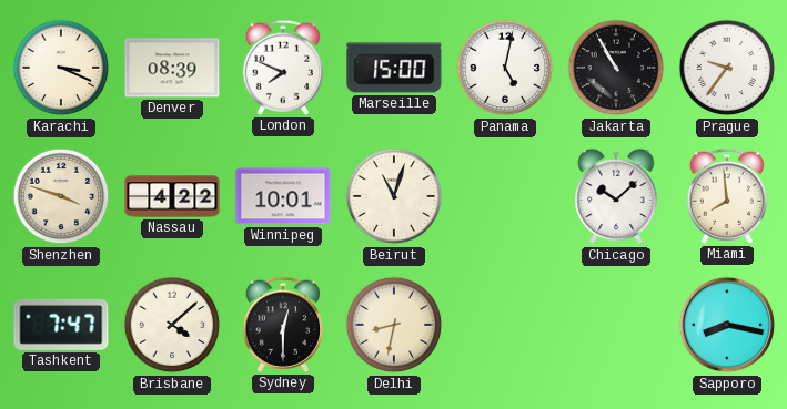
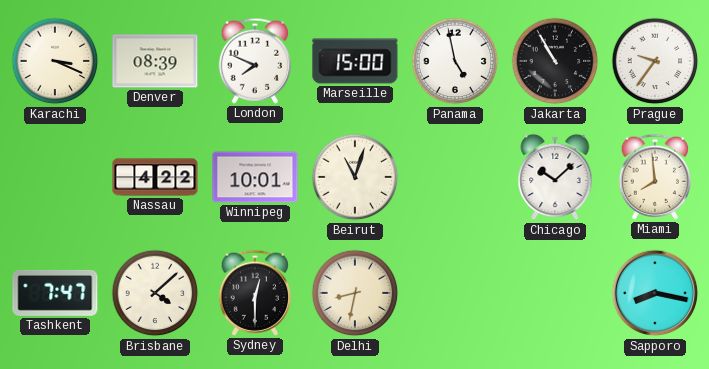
Panama: 5:02 -> 4:58
Shenzhen: 3:48 -> none
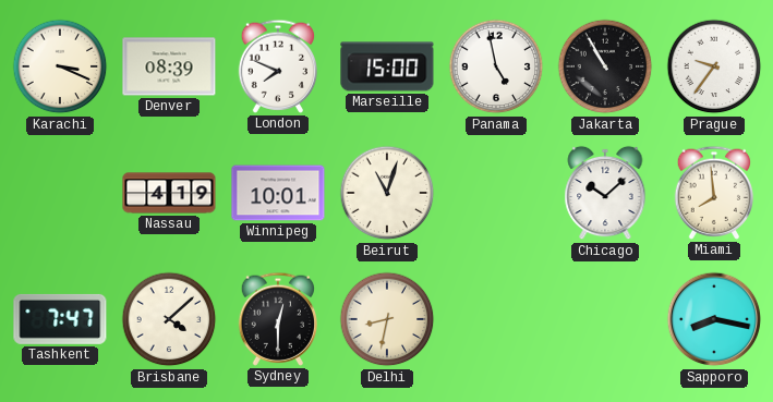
Nassau: 4:22 -> 4:19
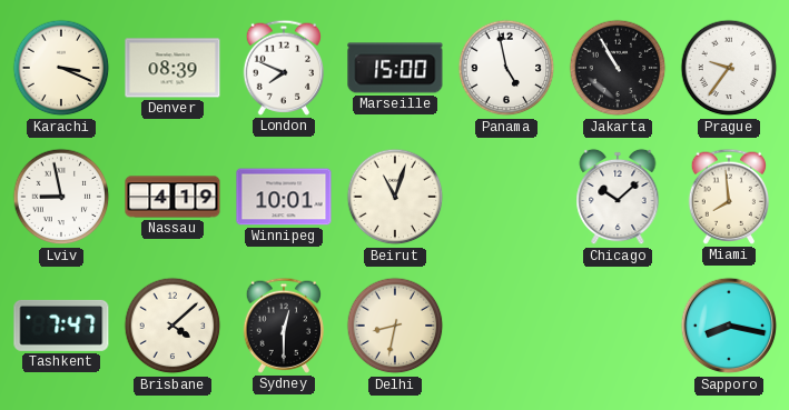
Lviv: none -> 8:58
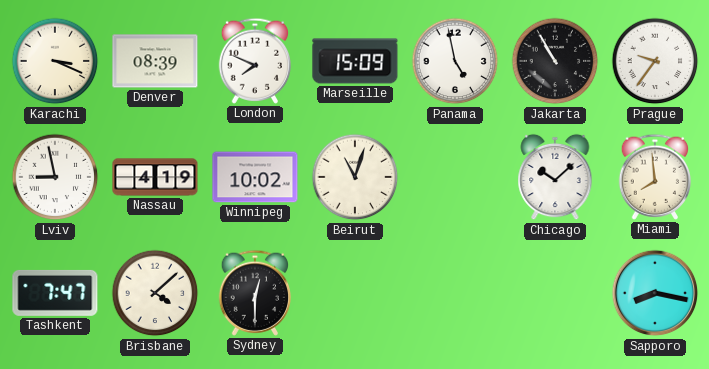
Marseille: 15:00 -> 15:09
Winnipeg: 10:01 -> 10:02
Delhi: 8:32 -> none
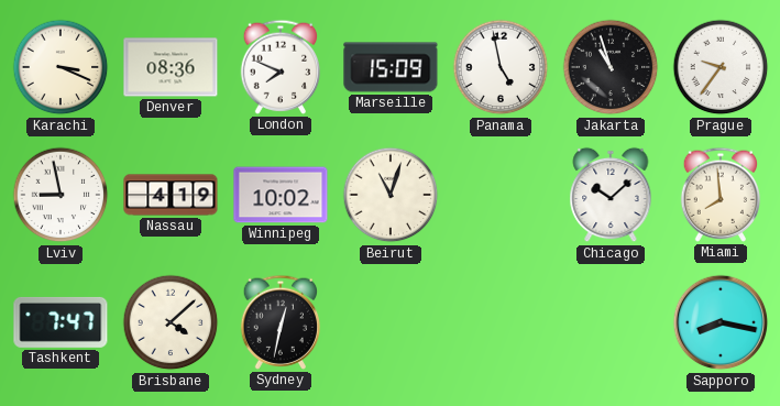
Denver: 08:39 -> 08:36
Jakarta: 10:55 -> 10:57
Sydney: 12:30 -> 12:32
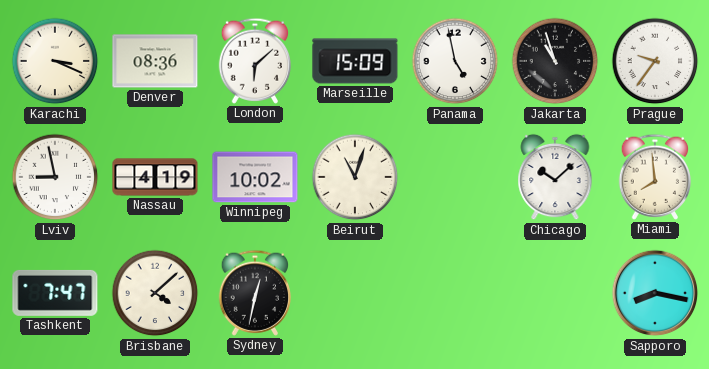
London: 7:49 -> 6:08
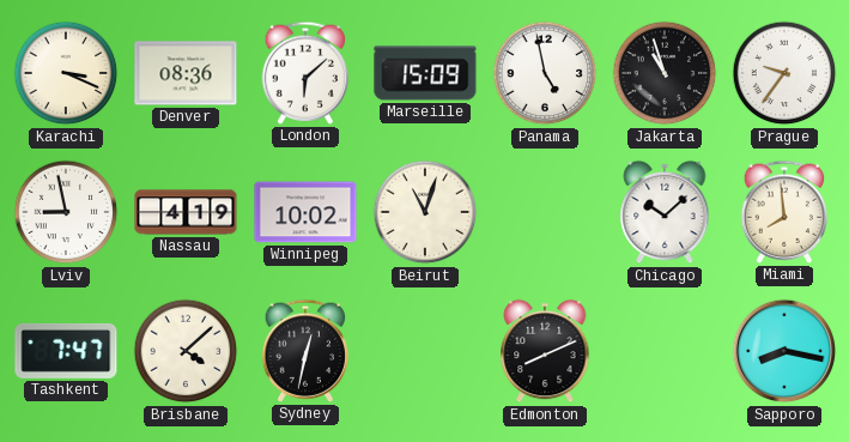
Edmonton: none -> 8:11
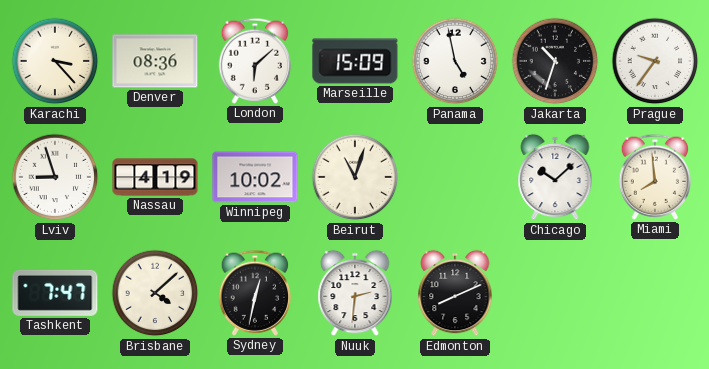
Karachi: 3:19 -> 3:23
Jakarta: 10:57 -> 10:33
Lviv: 8:58 -> 8:57
Nuuk: none -> 2:31
Sapporo: 8:17 -> none
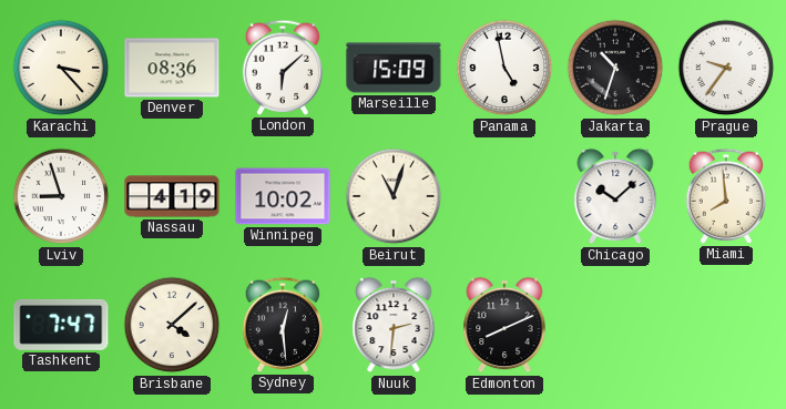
Sydney: 12:32 -> 12:29
